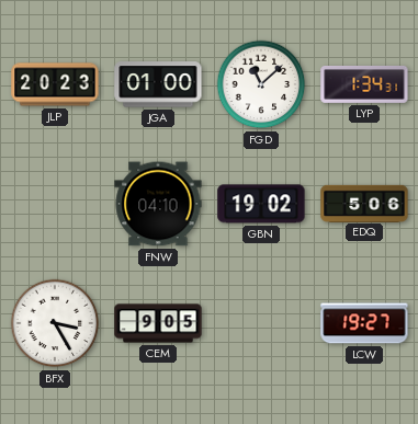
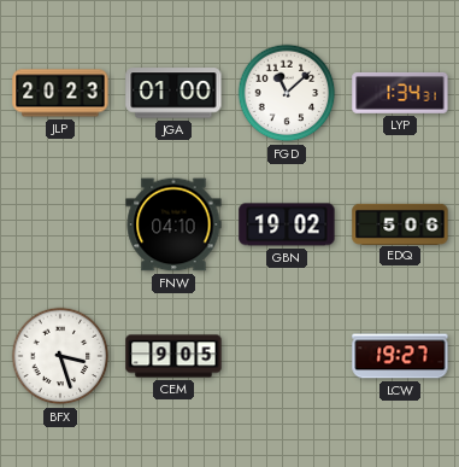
BFX: 3:25 -> 3:27
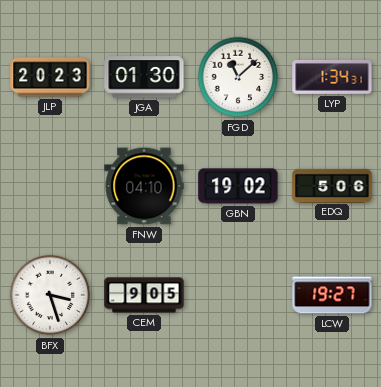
JGA: 01:00 -> 01:30
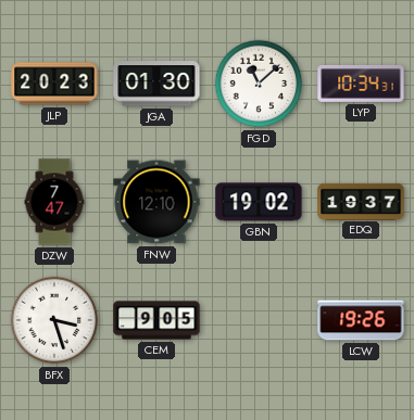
LYP: 1:34 -> 10:34
DZW: none -> 7:47
FNW: 04:10 -> 12:10
EDQ: 5:06 -> 19:37
LCW: 19:27 -> 19:26
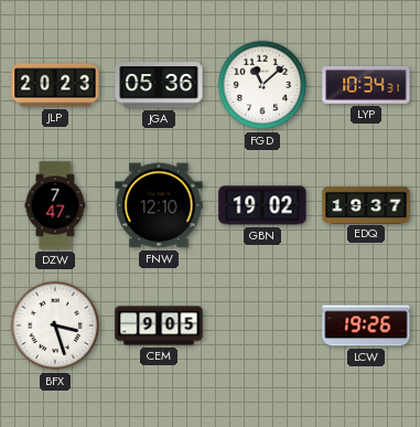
JGA: 01:30 -> 05:36
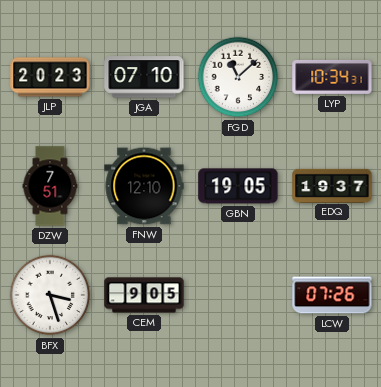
JGA: 05:36 -> 07:10
DZW: 7:47 -> 7:51
GBN: 19:02 -> 19:05
LCW: 19:26 -> 07:26
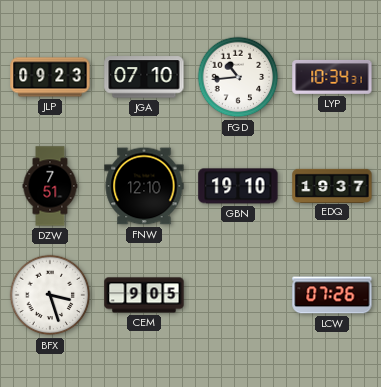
JLP: 20:23 -> 09:23
FGD: 11:08 -> 10:44
GBN: 19:05 -> 19:10
